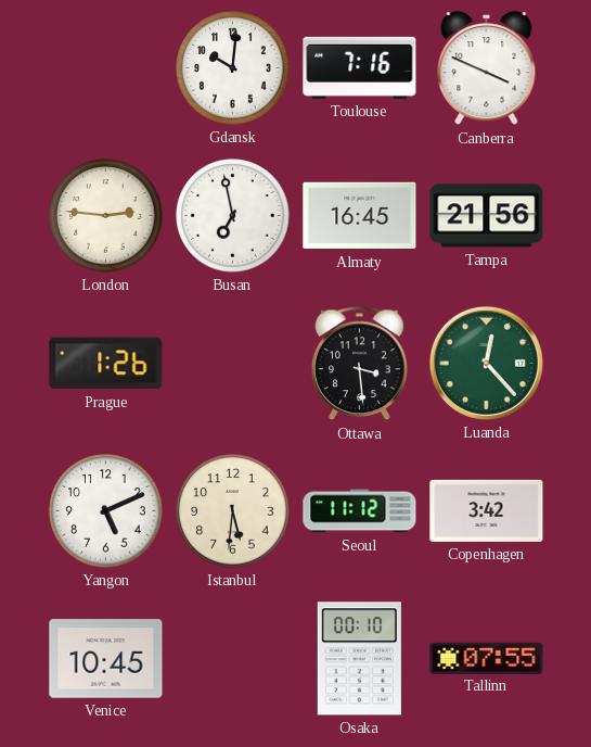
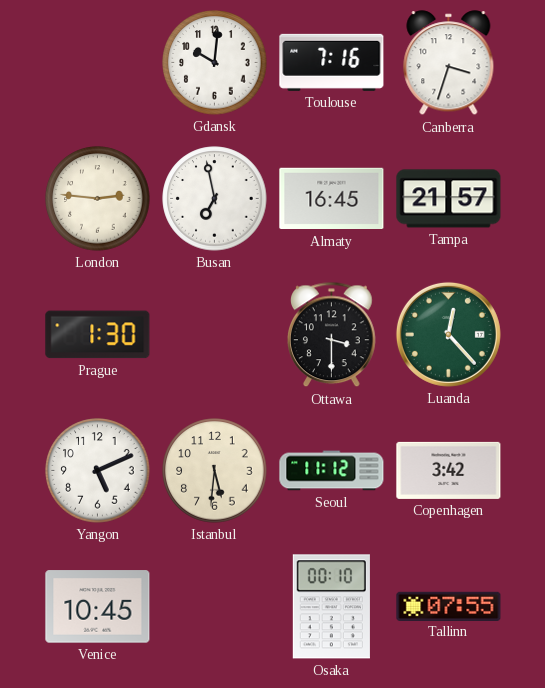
Canberra: 3:49 -> 3:33
Tampa: 21:56 -> 21:57
Prague: 1:26 -> 1:30
Ottawa: 3:29 -> 3:30
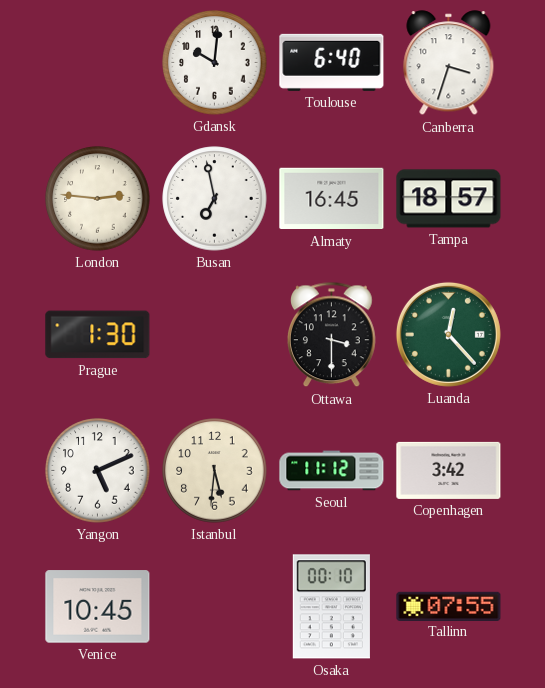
Toulouse: 7:16 -> 6:40
Tampa: 21:57 -> 18:57
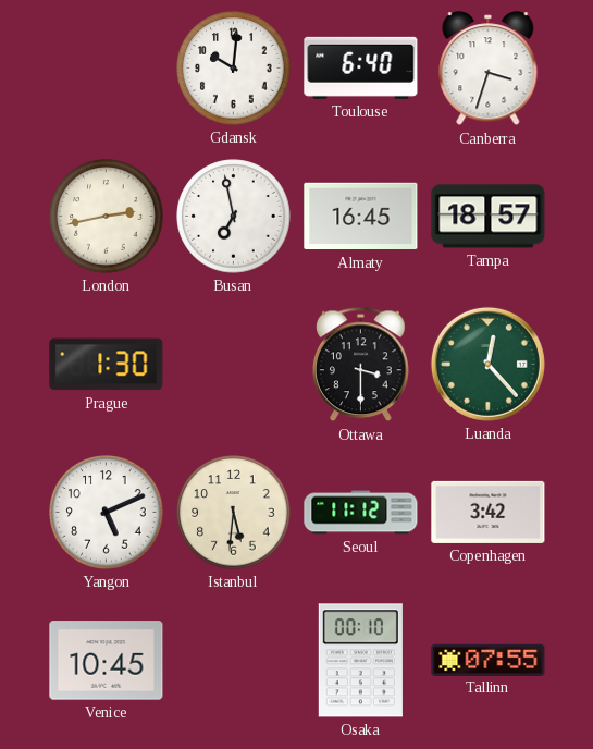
London: 2:46 -> 2:43
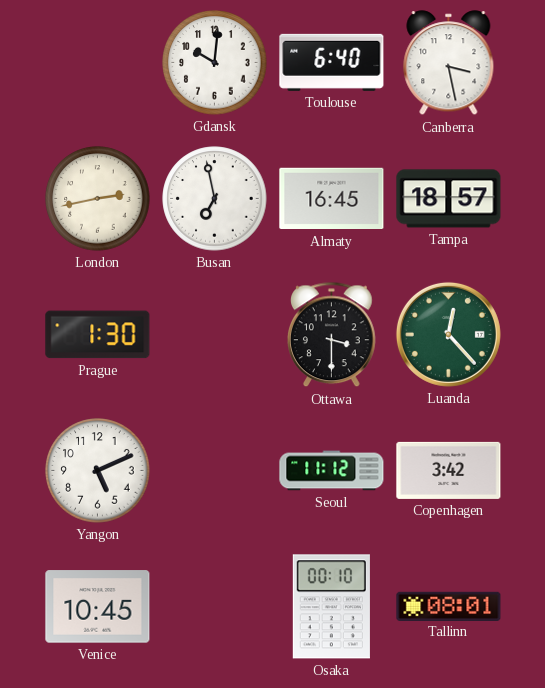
Canberra: 3:33 -> 3:28
Istanbul: 5:31 -> none
Tallinn: 07:55 -> 08:01
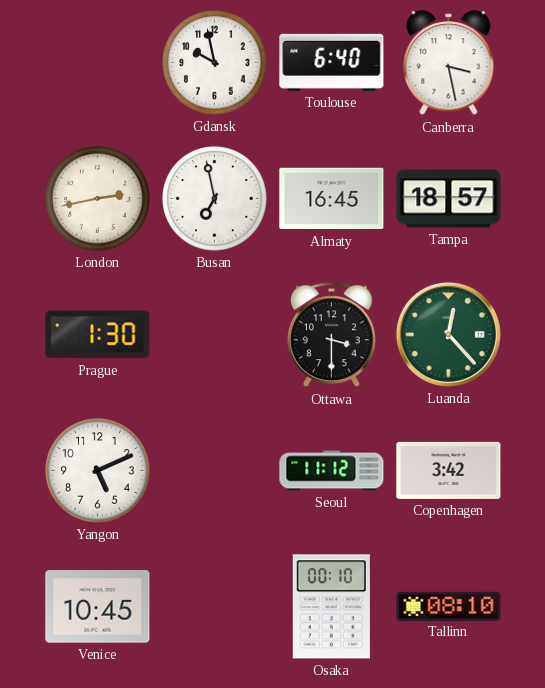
Gdansk: 10:01 -> 9:58
Tallinn: 08:01 -> 08:10
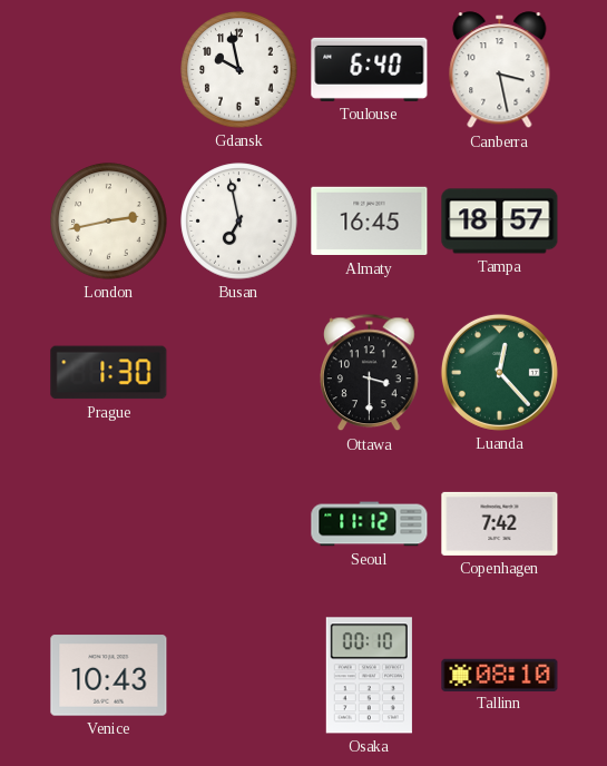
Yangon: 5:11 -> none
Copenhagen: 3:42 -> 7:42
Venice: 10:45 -> 10:43
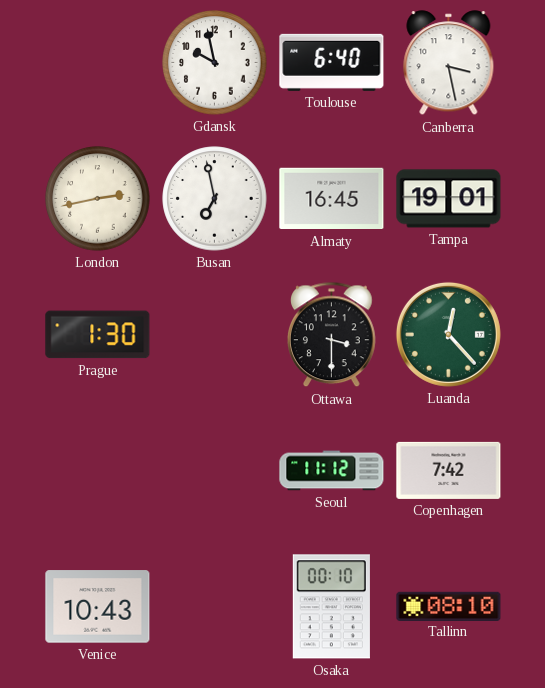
Tampa: 18:57 -> 19:01
